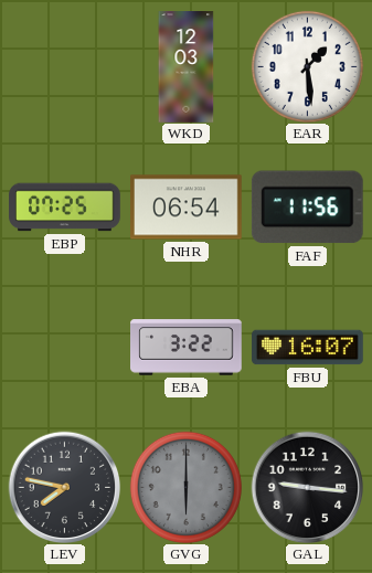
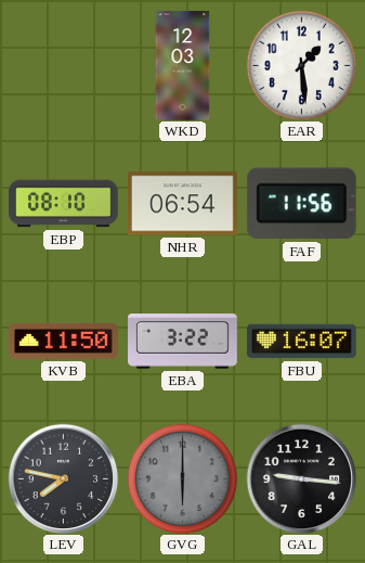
EBP: 07:25 -> 08:10
KVB: none -> 11:50
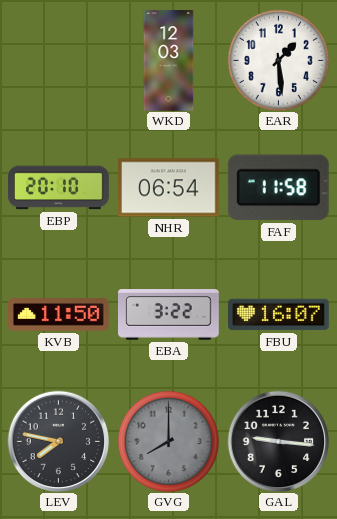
EBP: 08:10 -> 20:10
FAF: 11:56 -> 11:58
GVG: 6:00 -> 8:00
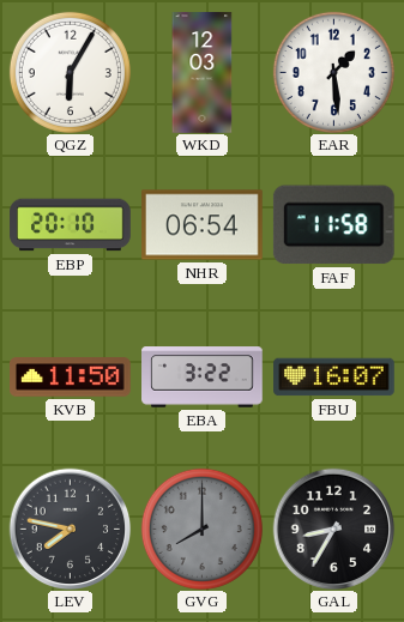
QGZ: none -> 6:05
GAL: 9:16 -> 8:35
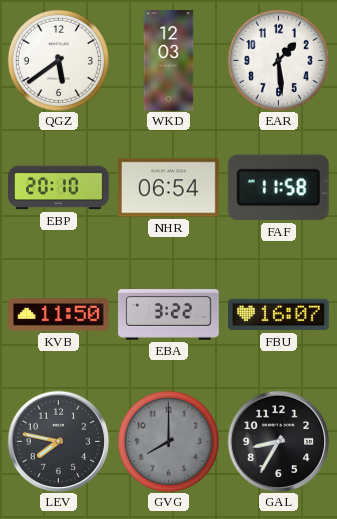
QGZ: 6:05 -> 5:39
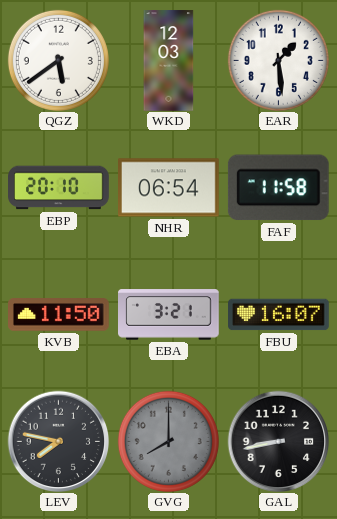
EBA: 3:22 -> 3:21
GAL: 8:35 -> 8:43
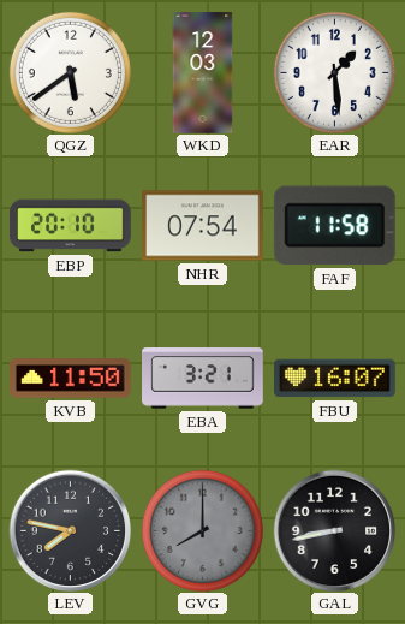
NHR: 06:54 -> 07:54
